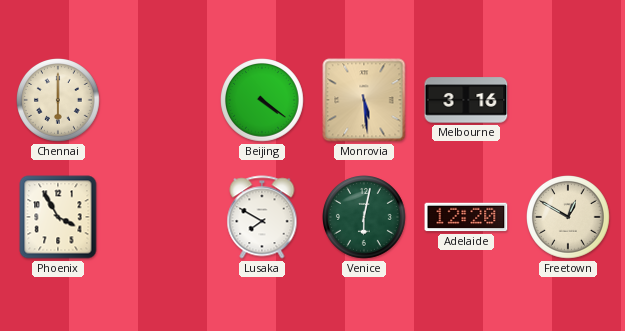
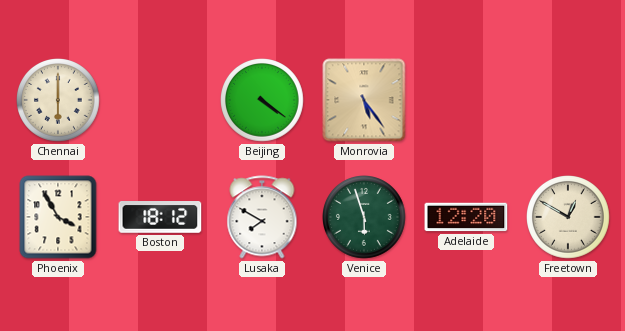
Monrovia: 5:29 -> 5:24
Melbourne: 3:16 -> none
Boston: none -> 18:12
Venice: 6:02 -> 5:57
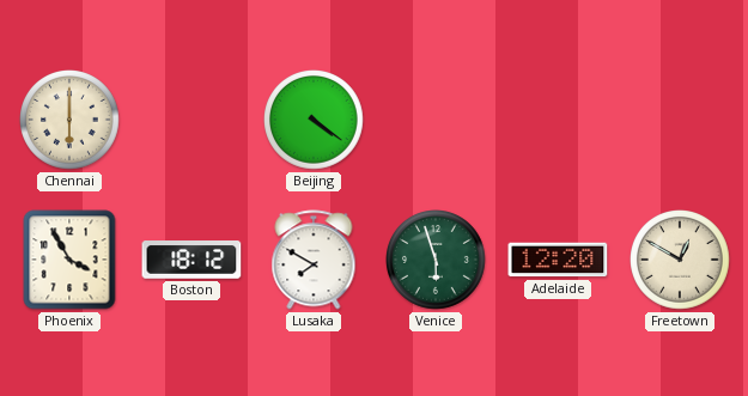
Monrovia: 5:24 -> none
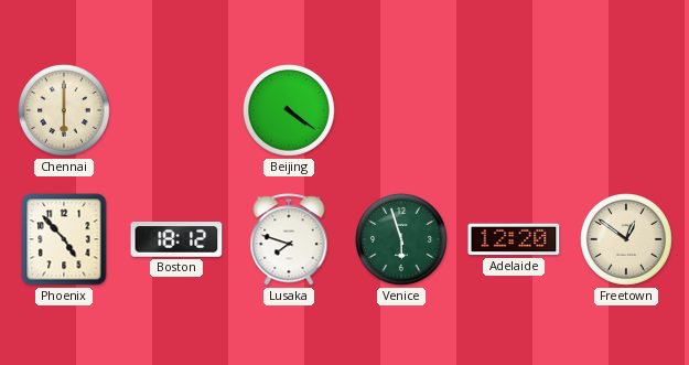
Phoenix: 3:55 -> 4:53
Lusaka: 7:50 -> 7:48
Freetown: 12:50 -> 12:51
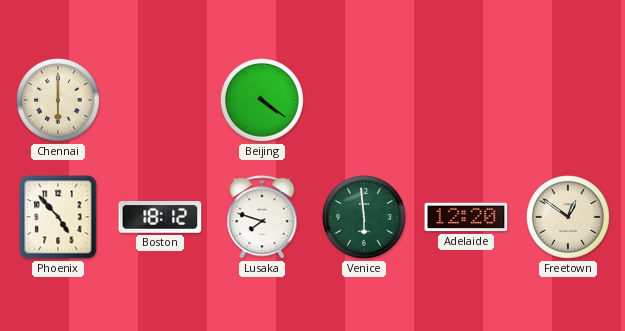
Venice: 5:57 -> 5:59
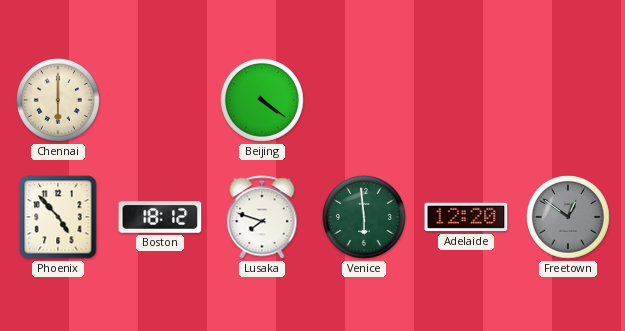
Freetown dial: cream -> grey
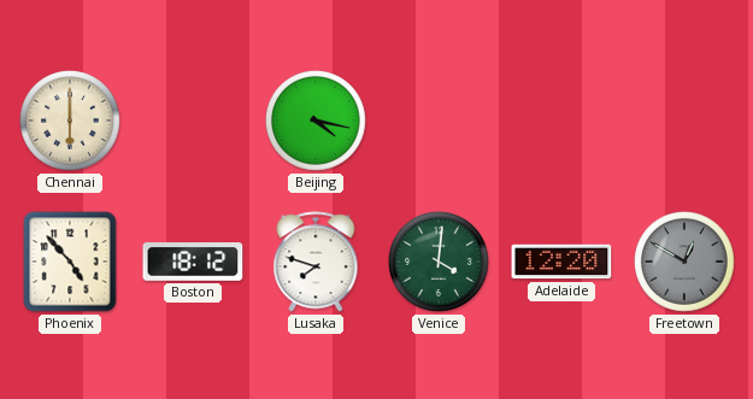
Beijing: 4:21 -> 4:17
Venice: 5:59 -> 4:01
Freetown: 12:51 -> 12:50
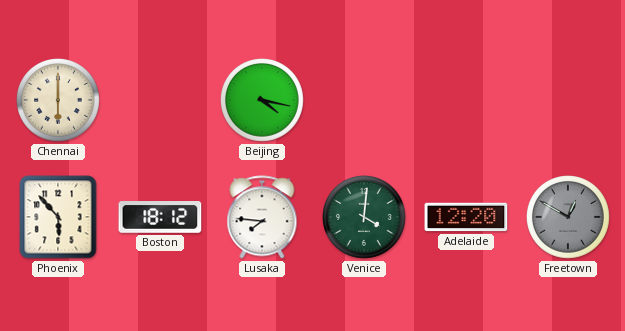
Phoenix: 4:53 -> 5:53
Lusaka: 7:48 -> 7:46
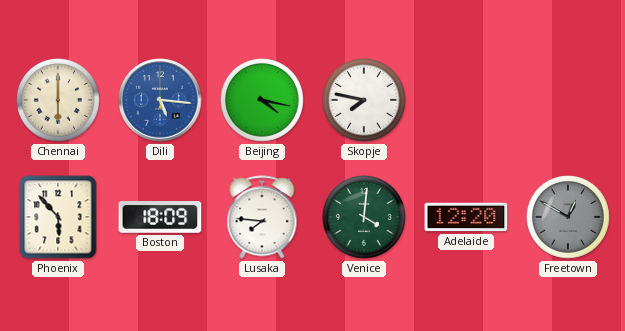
Dili: none -> 5:16
Skopje: none -> 7:47
Boston: 18:12 -> 18:09
